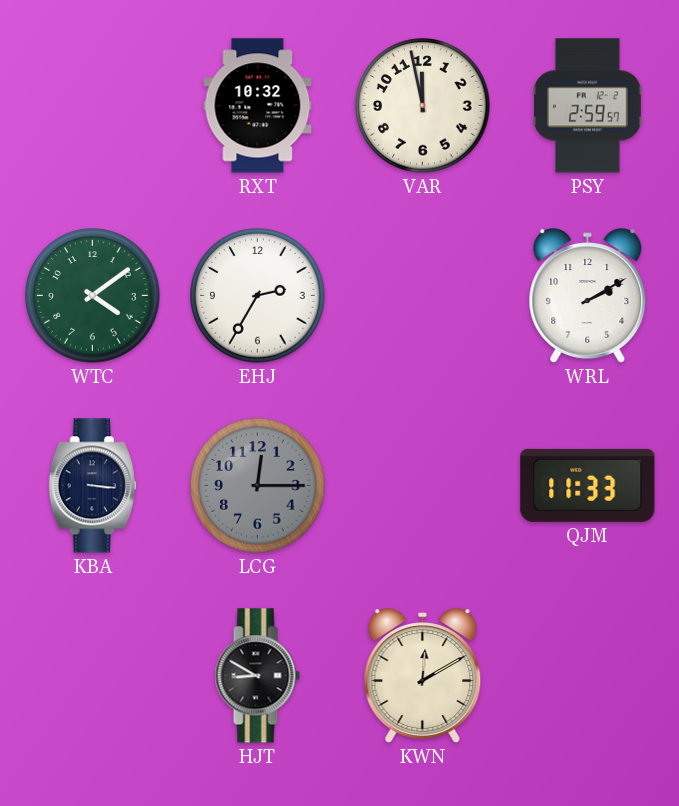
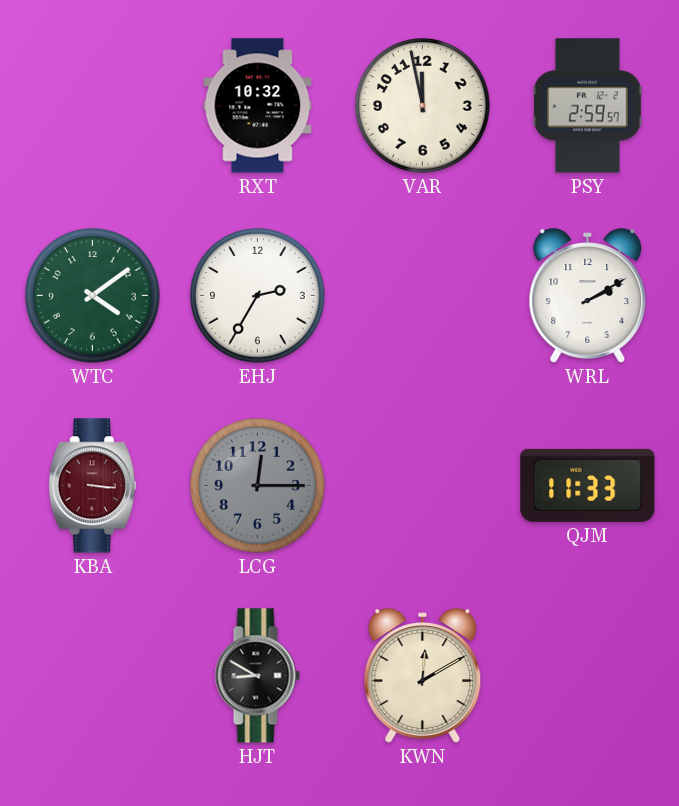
KBA dial: navy -> burgundy
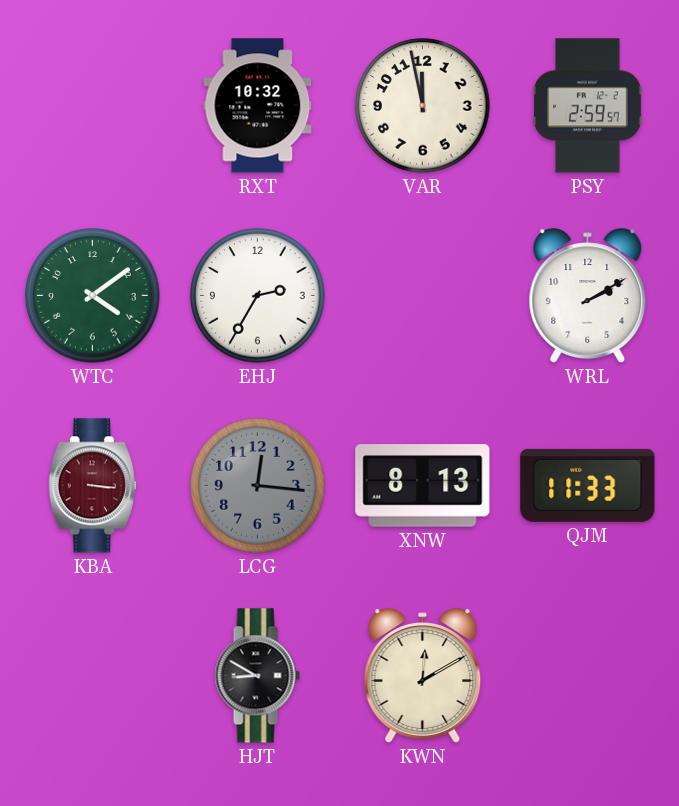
LCG: 12:15 -> 12:16
XNW: none -> 8:13
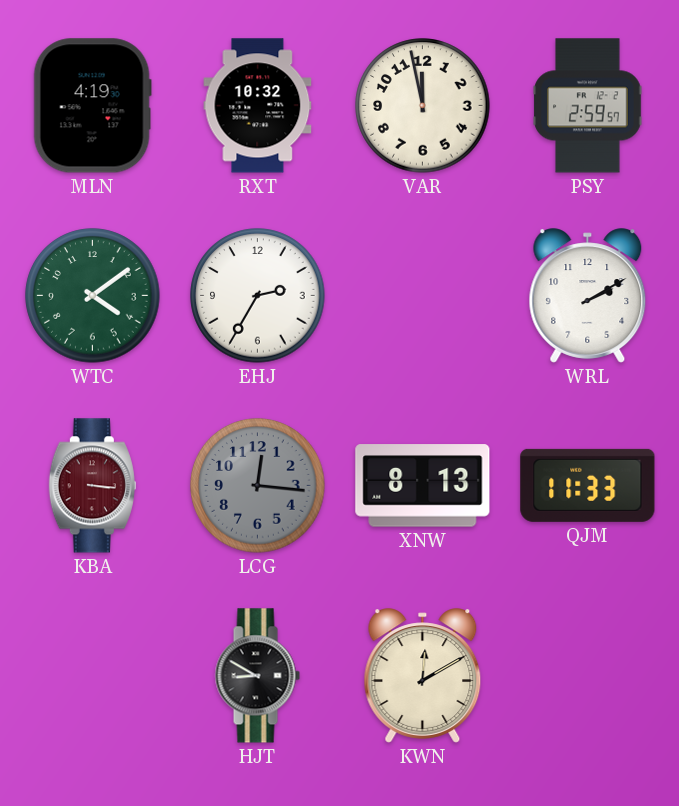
MLN: none -> 4:19
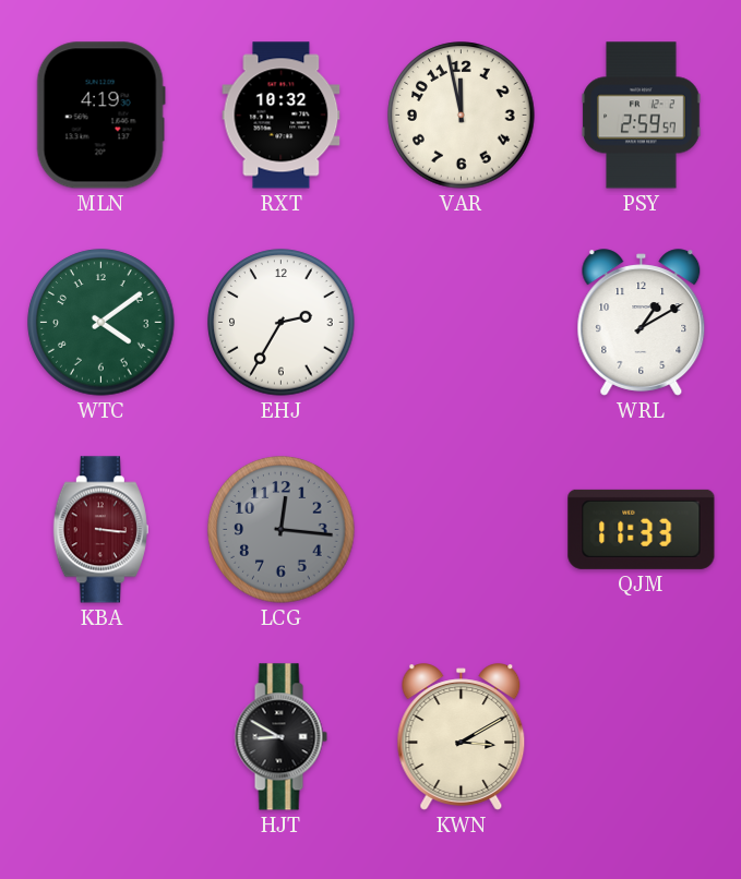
WRL: 2:10 -> 1:10
XNW: 8:13 -> none
KWN: 12:10 -> 3:10
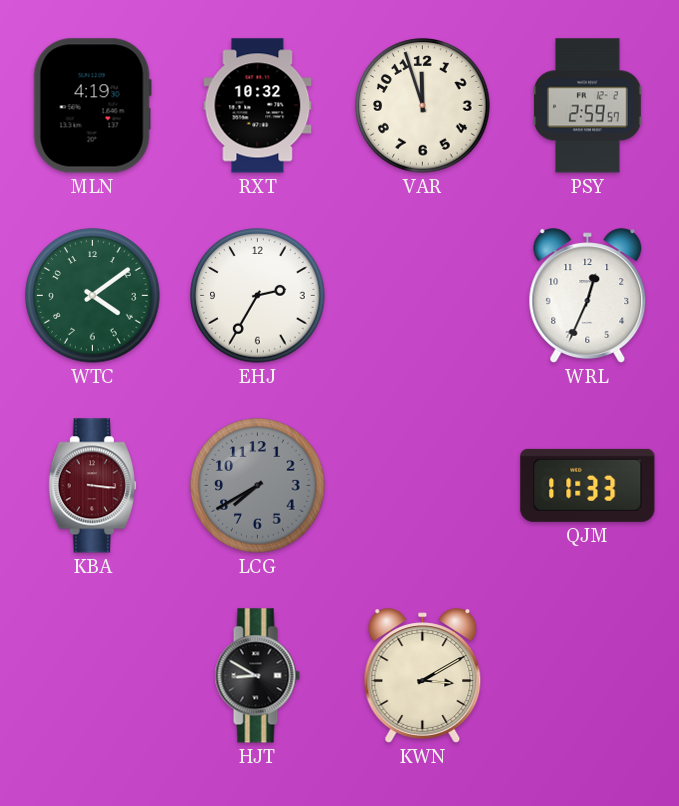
VAR: 11:58 -> 11:57
WRL: 1:10 -> 12:34
LCG: 12:16 -> 7:40
